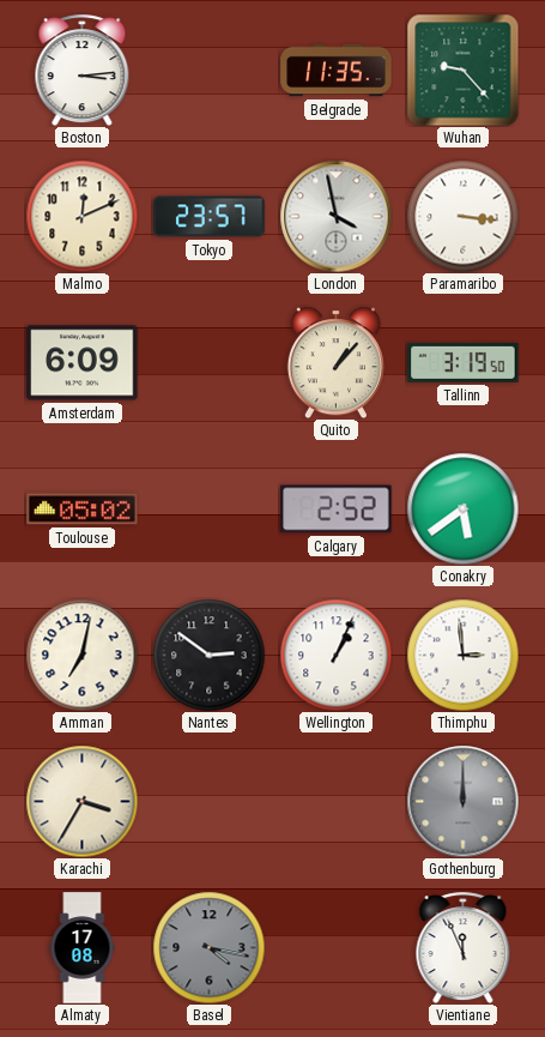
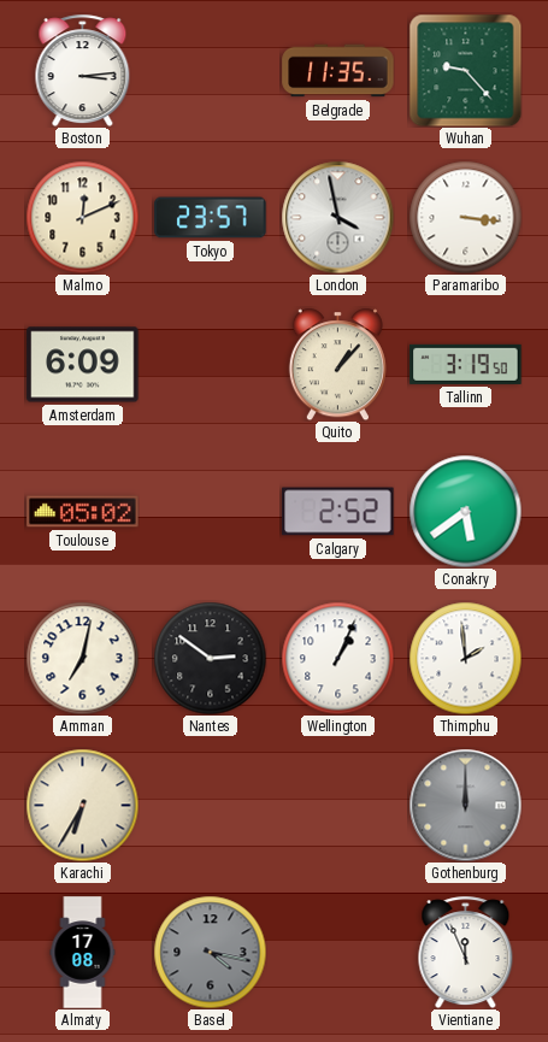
Thimphu: 2:59 -> 1:59
Karachi: 3:35 -> 6:35
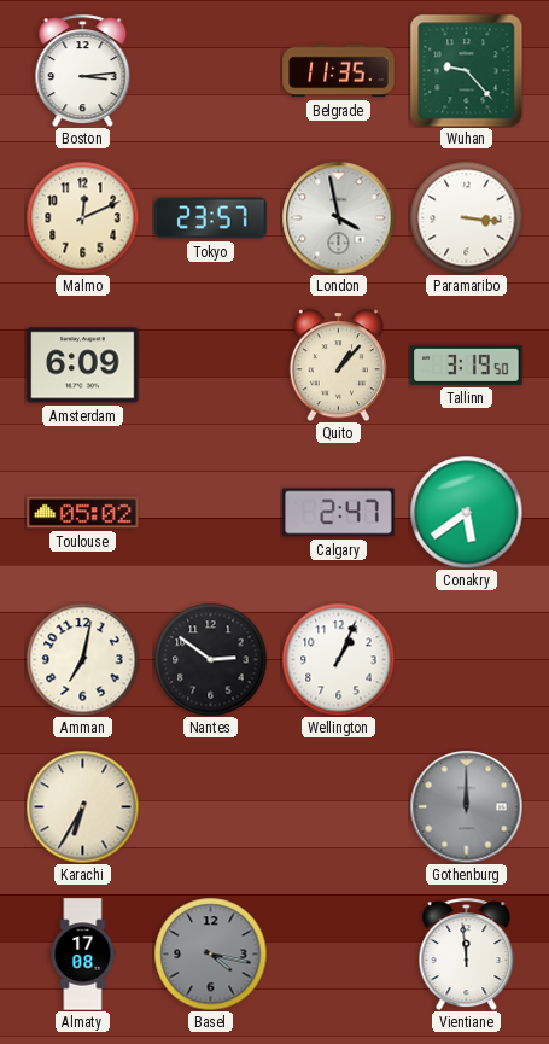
Calgary: 2:52 -> 2:47
Thimphu: 1:59 -> none
Vientiane: 11:56 -> 11:59
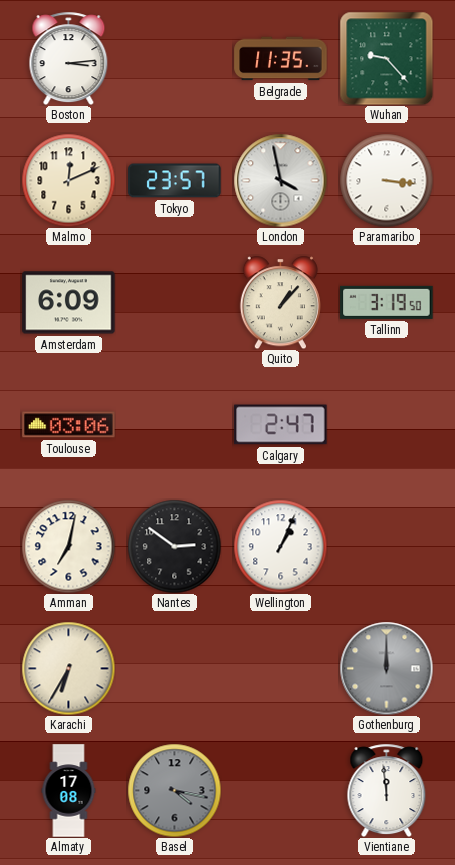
Toulouse: 05:02 -> 03:06
Conakry: 5:39 -> none
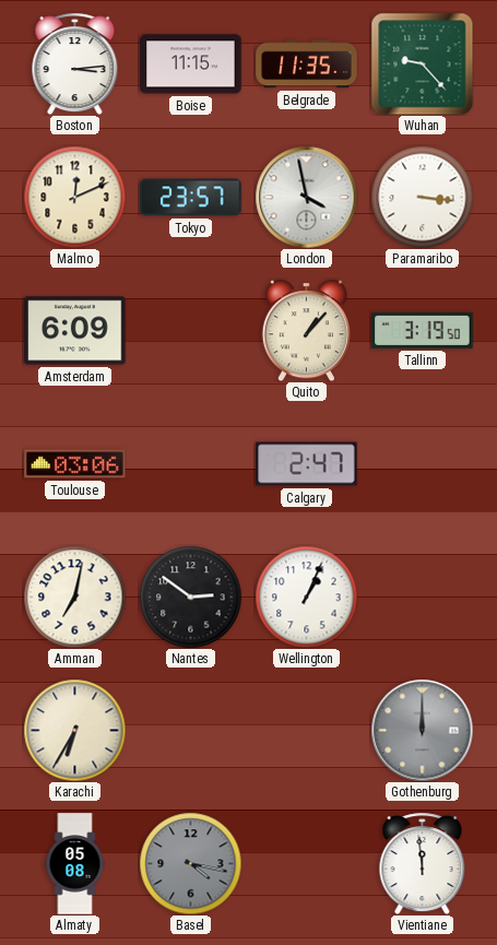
Boise: none -> 11:15
Almaty: 17:08 -> 05:08
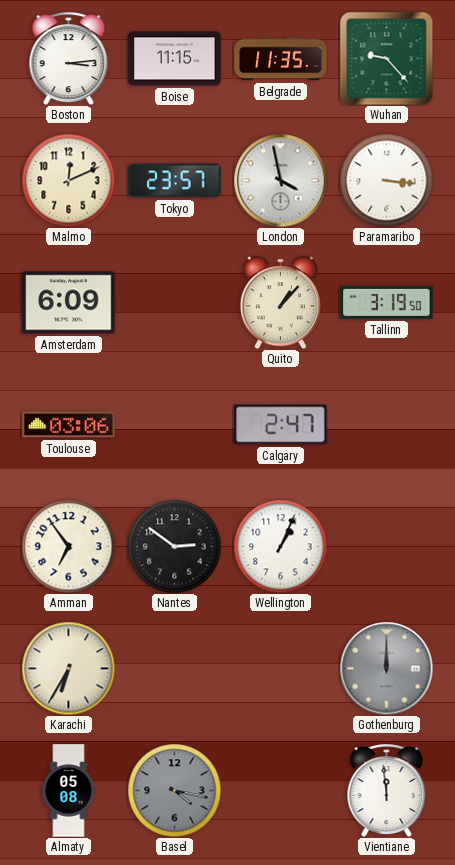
Amman: 7:02 -> 6:54
